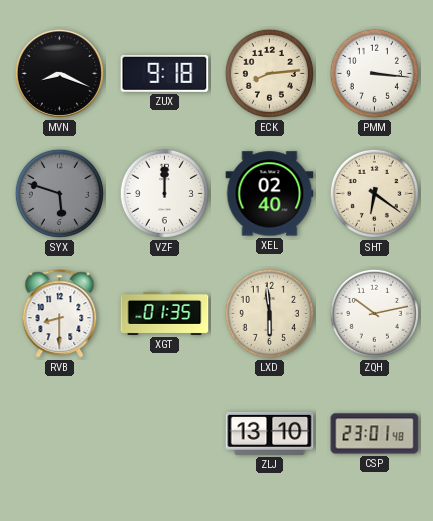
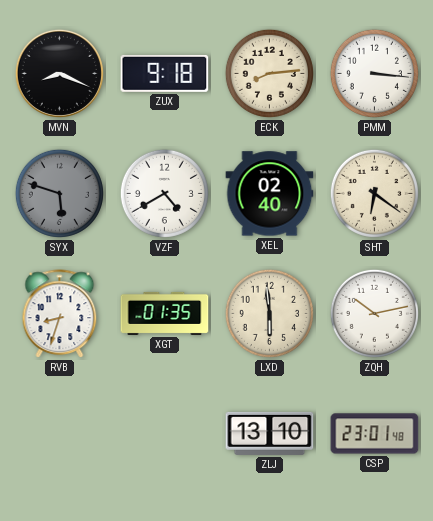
VZF: 12:00 -> 4:40
RVB: 8:30 -> 8:33
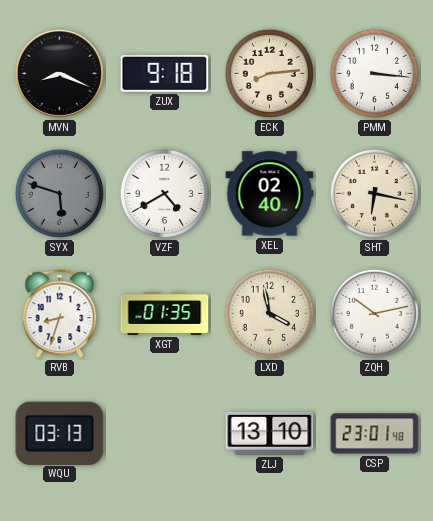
SHT: 6:21 -> 6:17
LXD: 5:59 -> 3:58
WQU: none -> 03:13
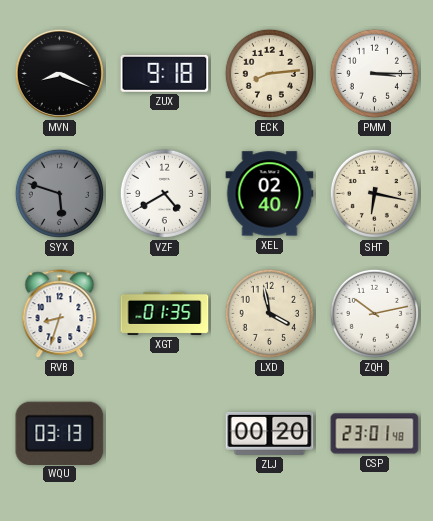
PMM: 3:16 -> 3:15
ZLJ: 13:10 -> 00:20
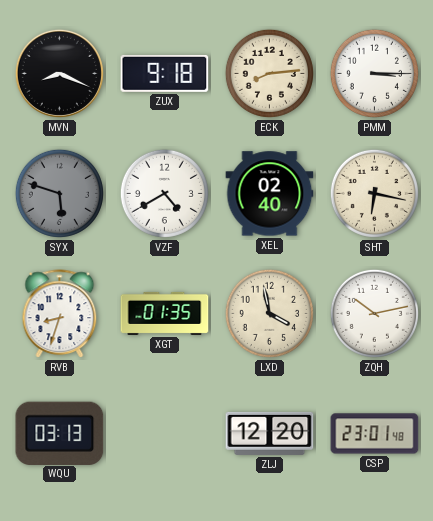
ZLJ: 00:20 -> 12:20
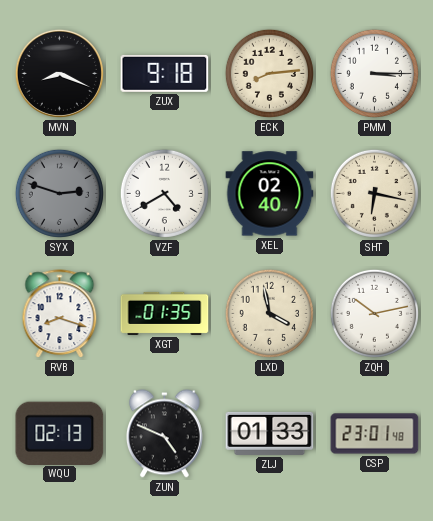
SYX: 5:48 -> 2:48
RVB: 8:33 -> 8:18
WQU: 03:13 -> 02:13
ZUN: none -> 4:49
ZLJ: 12:20 -> 01:33
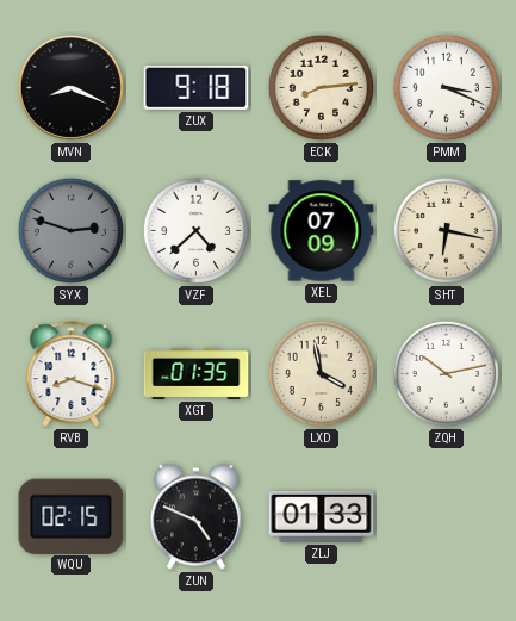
PMM: 3:15 -> 3:19
VZF: 4:40 -> 4:38
XEL: 02:40 -> 07:09
WQU: 02:13 -> 02:15
CSP: 23:01 -> none
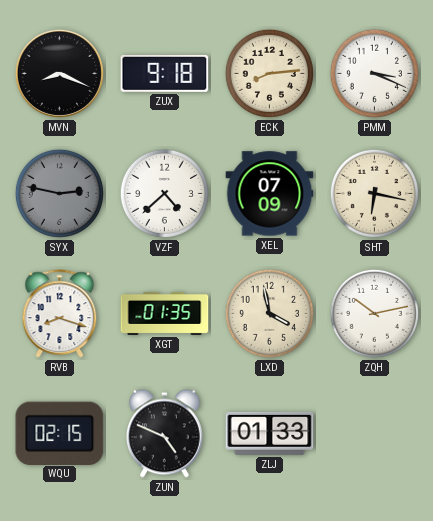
SYX: 2:48 -> 2:47
